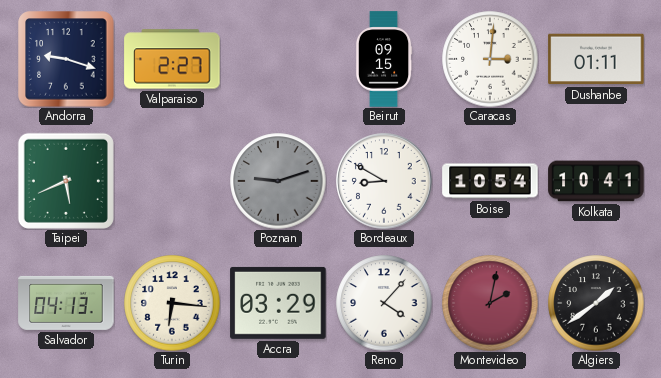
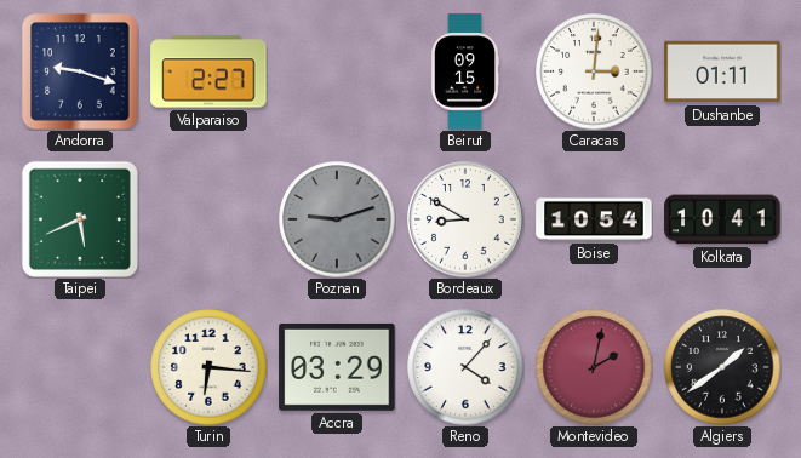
Salvador: 04:13 -> none
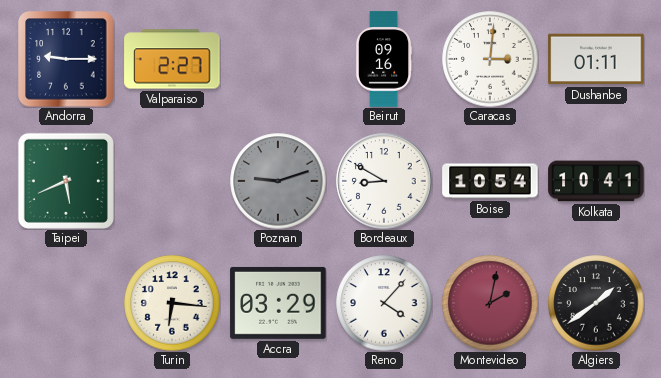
Andorra: 9:18 -> 9:15
Beirut: 09:15 -> 09:16
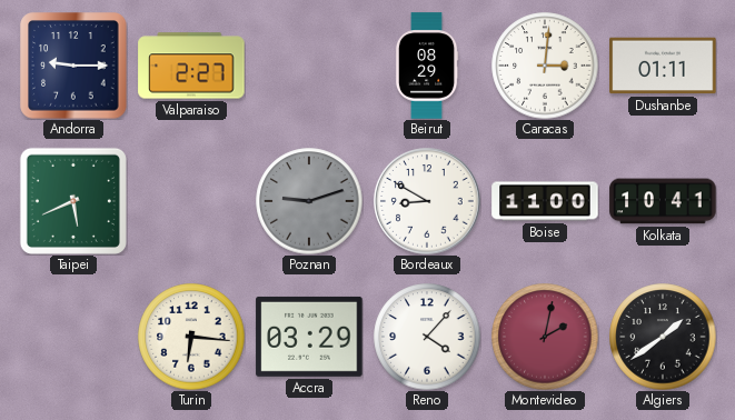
Beirut: 09:16 -> 08:29
Boise: 10:54 -> 11:00
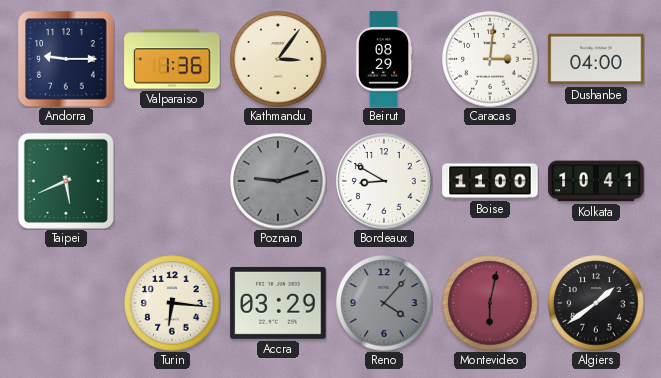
Valparaiso: 2:27 -> 1:36
Kathmandu: none -> 3:06
Dushanbe: 01:11 -> 04:00
Reno dial: white -> grey
Montevideo: 2:02 -> 6:02
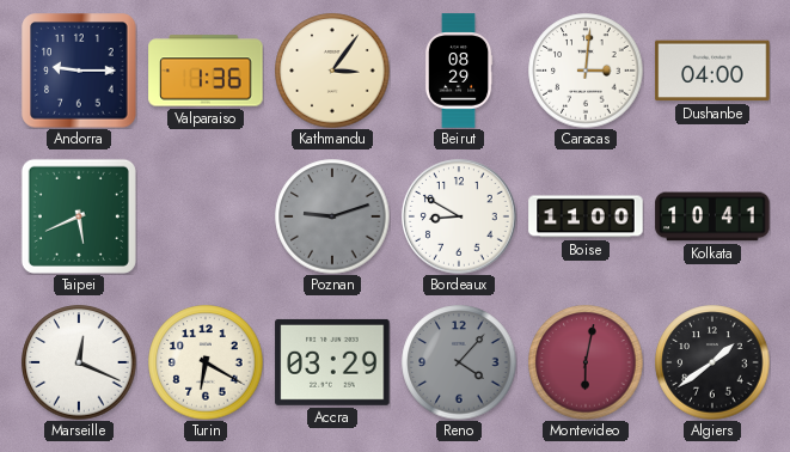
Marseille: none -> 12:19
Turin: 6:16 -> 6:20
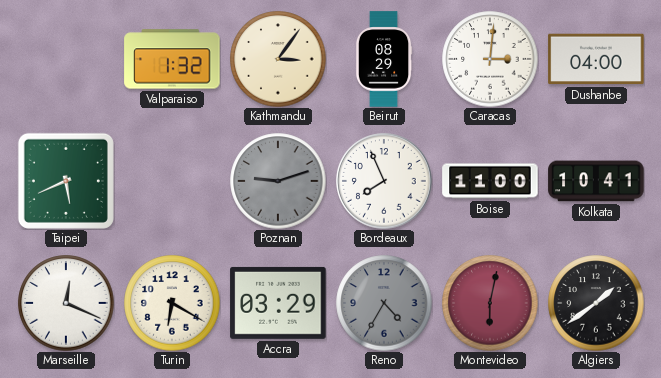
Andorra: 9:15 -> none
Valparaiso: 1:36 -> 1:32
Bordeaux: 8:50 -> 7:56
Reno: 4:07 -> 4:35
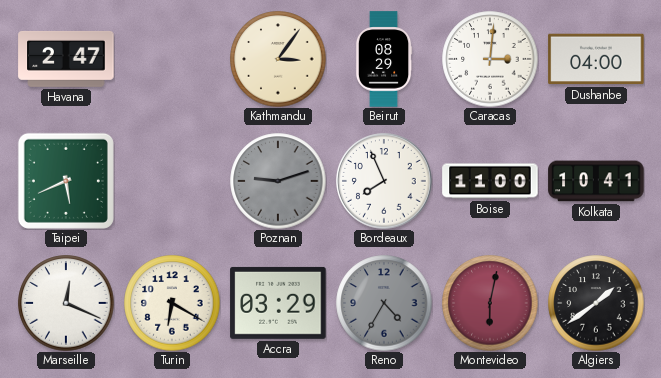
Havana: none -> 2:47
Valparaiso: 1:32 -> none
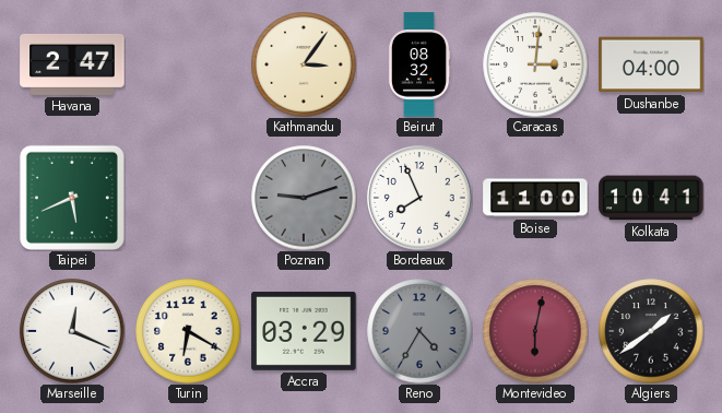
Beirut: 08:29 -> 08:32
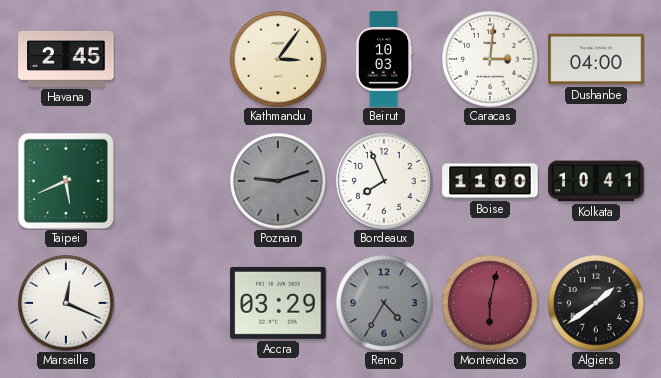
Havana: 2:47 -> 2:45
Beirut: 08:32 -> 10:03
Turin: 6:20 -> none
